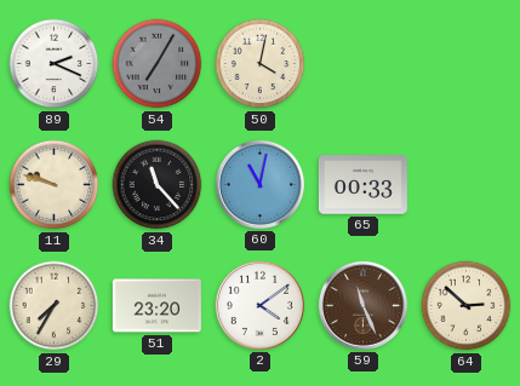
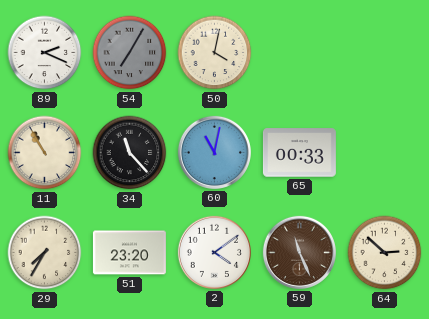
11: 9:48 -> 10:55
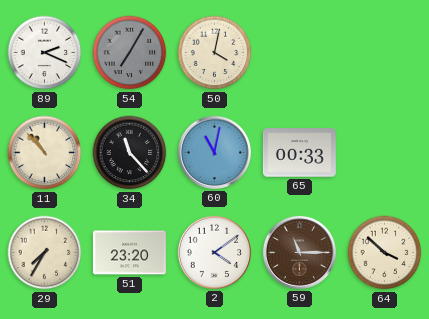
11: 10:55 -> 10:53
59: 11:26 -> 11:15
64: 2:52 -> 3:52
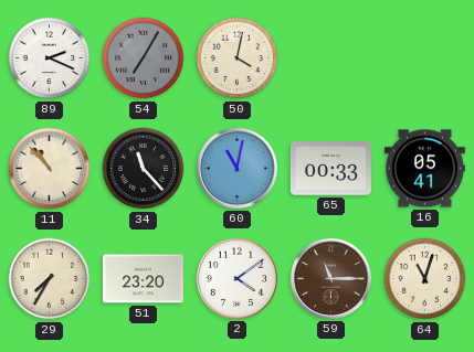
16: none -> 05:41
64: 3:52 -> 11:03
